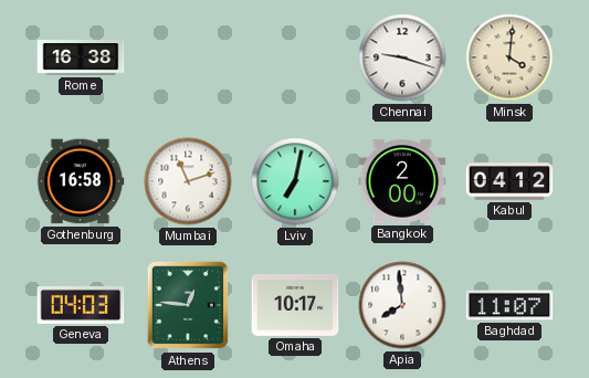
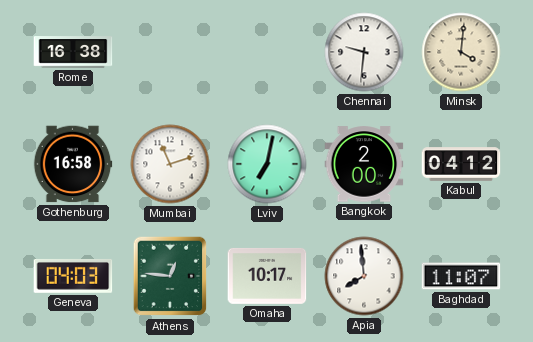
Chennai: 9:18 -> 9:31
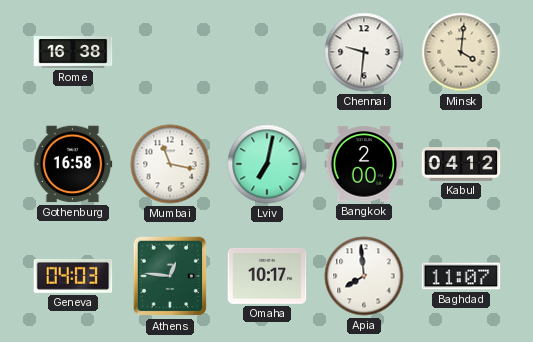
Mumbai: 11:12 -> 11:17
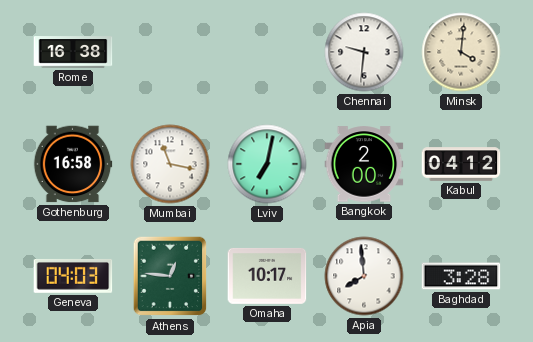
Baghdad: 11:07 -> 3:28
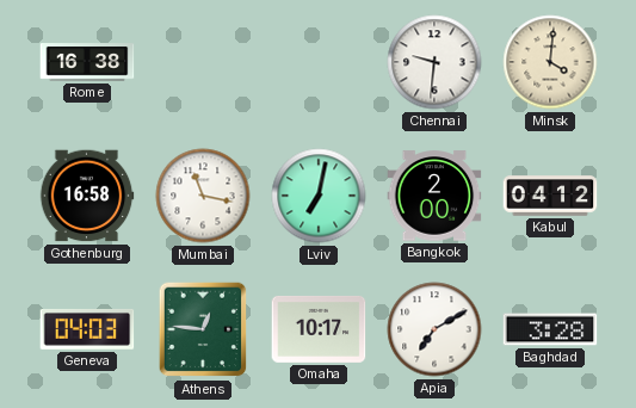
Apia: 7:59 -> 7:10
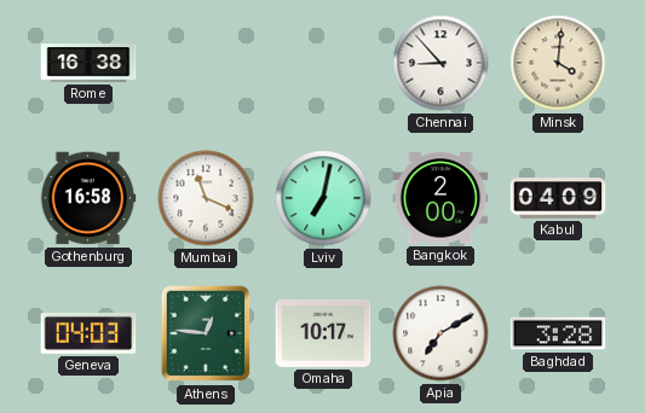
Chennai: 9:31 -> 8:53
Mumbai: 11:17 -> 11:19
Kabul: 04:12 -> 04:09
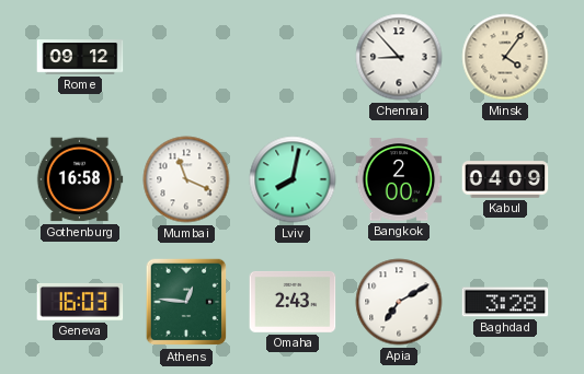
Rome: 16:38 -> 09:12
Minsk: 4:01 -> 4:06
Lviv: 7:02 -> 8:02
Geneva: 04:03 -> 16:03
Omaha: 10:17 -> 2:43
